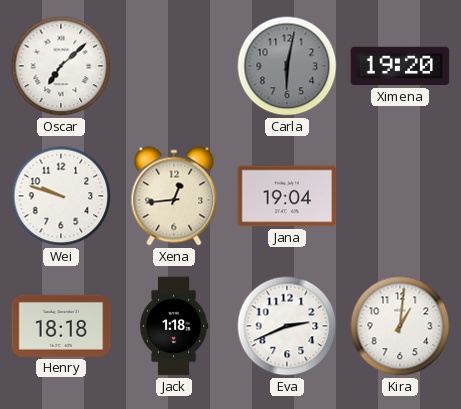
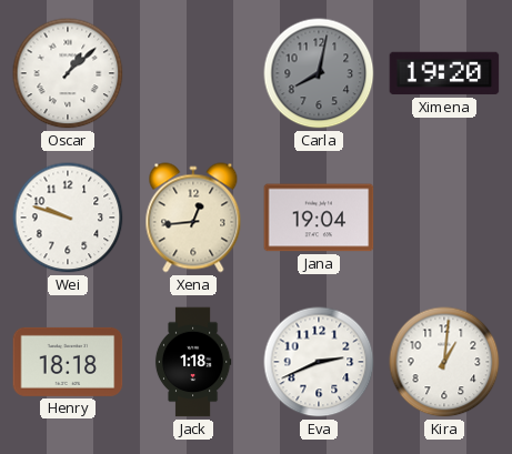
Oscar: 7:08 -> 1:08
Carla: 6:02 -> 8:02
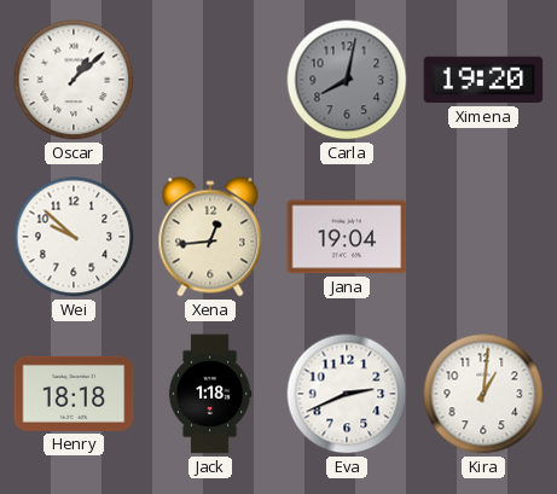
Wei: 9:48 -> 9:52
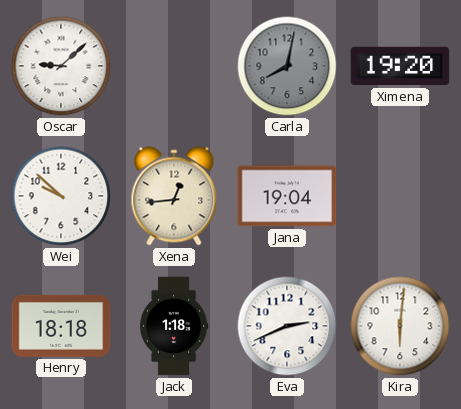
Oscar: 1:08 -> 9:08
Kira: 1:01 -> 6:01
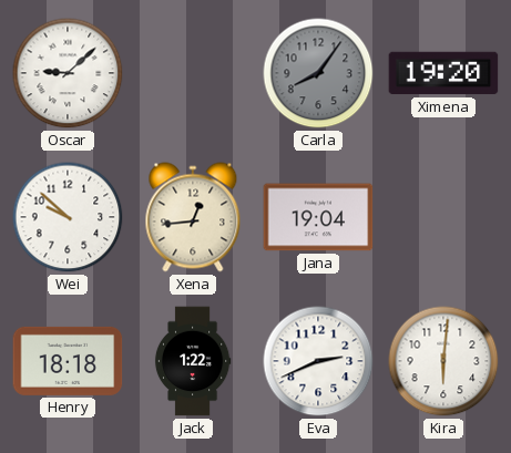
Carla: 8:02 -> 8:06
Jack: 1:18 -> 1:22
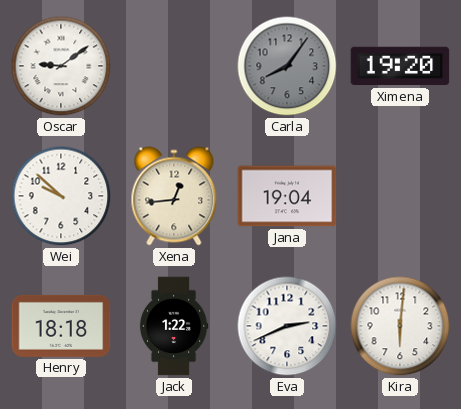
Oscar: 9:08 -> 9:09
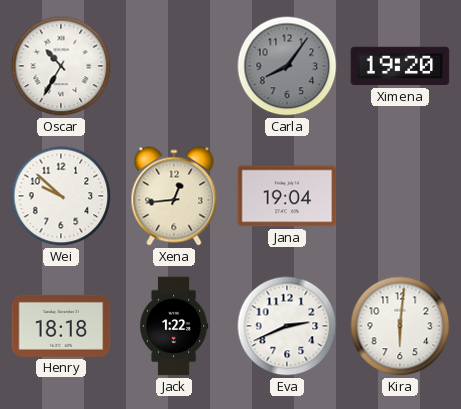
Oscar: 9:09 -> 10:35
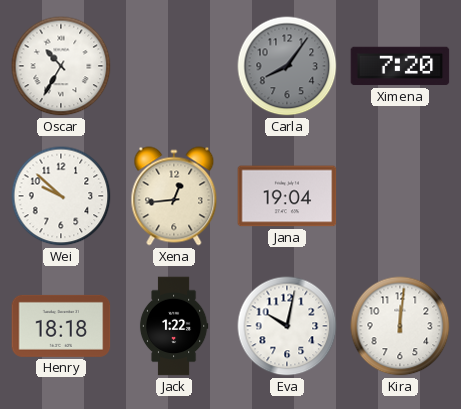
Ximena: 19:20 -> 7:20
Eva: 2:41 -> 10:02
Kira: 6:01 -> 12:01
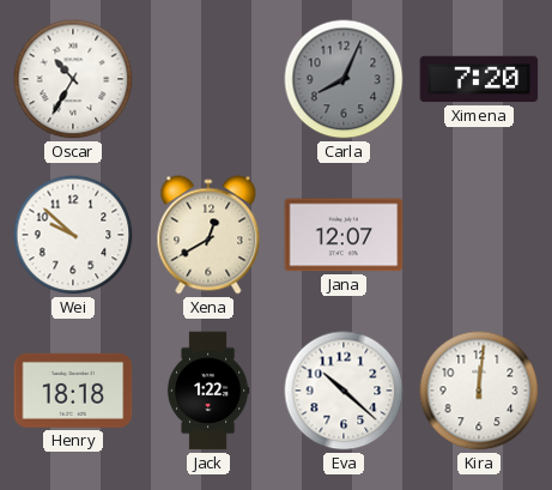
Carla: 8:06 -> 8:04
Xena: 12:44 -> 12:40
Jana: 19:04 -> 12:07
Eva: 10:02 -> 10:22
